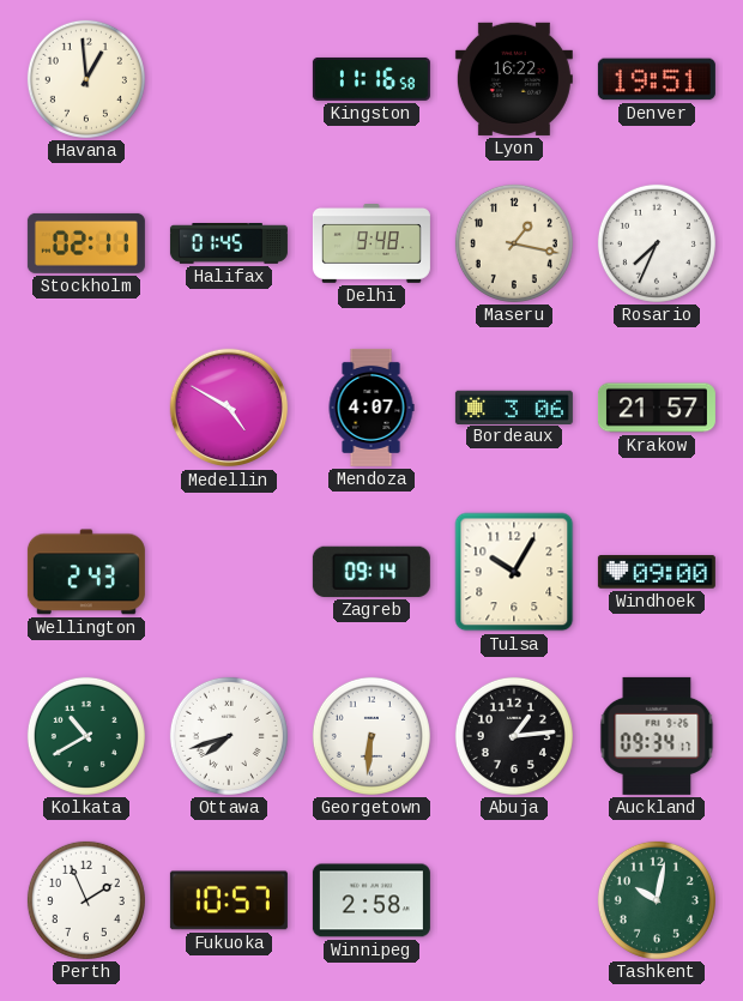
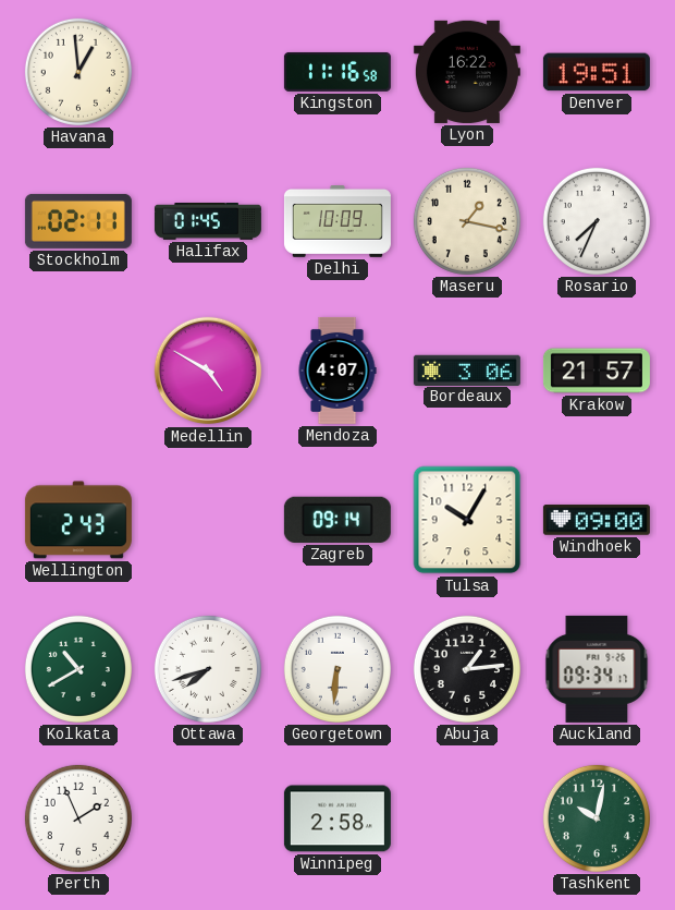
Delhi: 9:48 -> 10:09
Fukuoka: 10:57 -> none
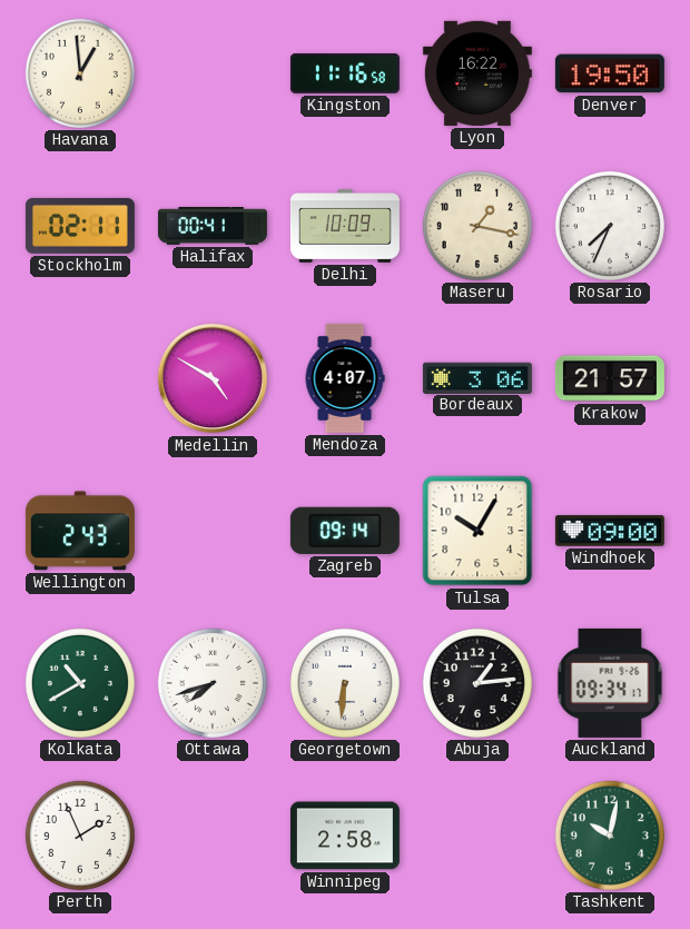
Denver: 19:51 -> 19:50
Halifax: 01:45 -> 00:41
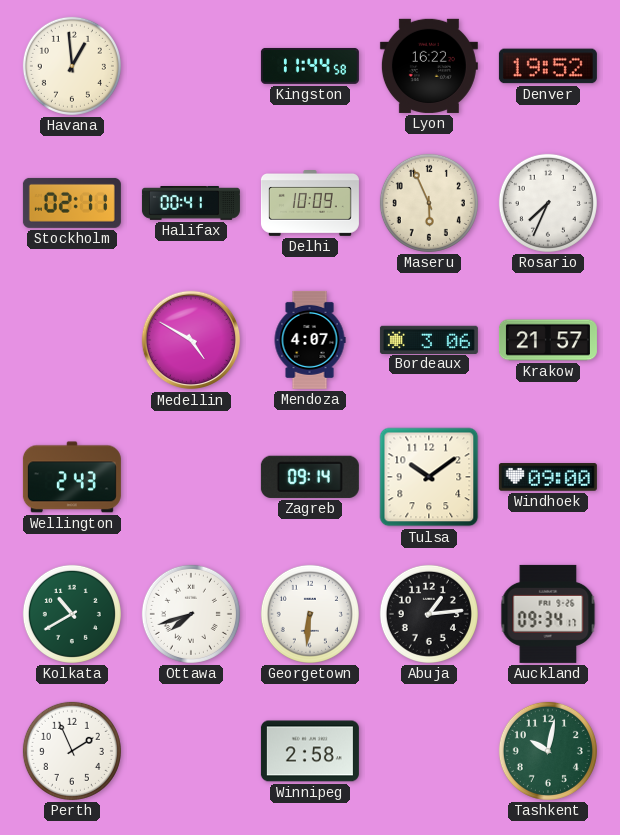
Kingston: 11:16 -> 11:44
Denver: 19:50 -> 19:52
Maseru: 1:17 -> 5:56
Tulsa: 10:05 -> 10:09
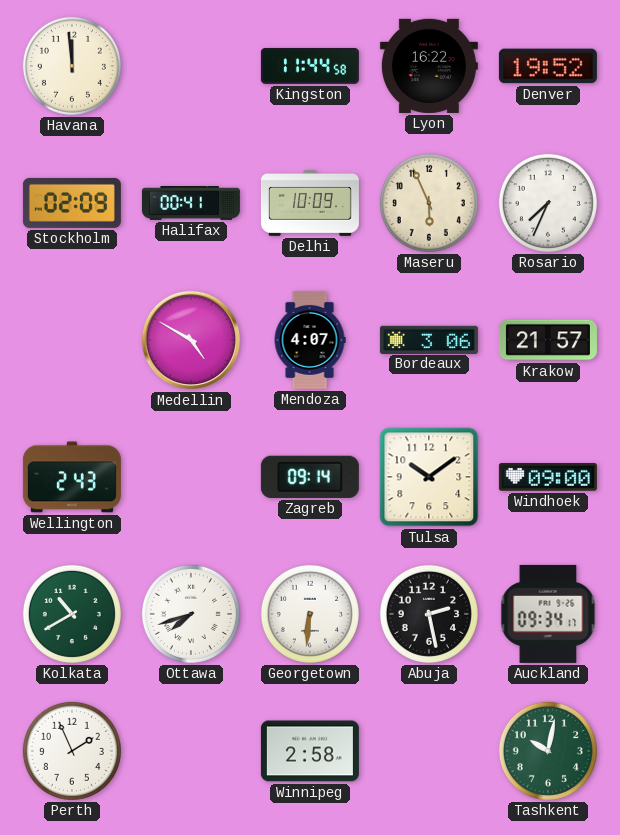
Havana: 12:59 -> 11:59
Stockholm: 02:11 -> 02:09
Abuja: 1:14 -> 2:28
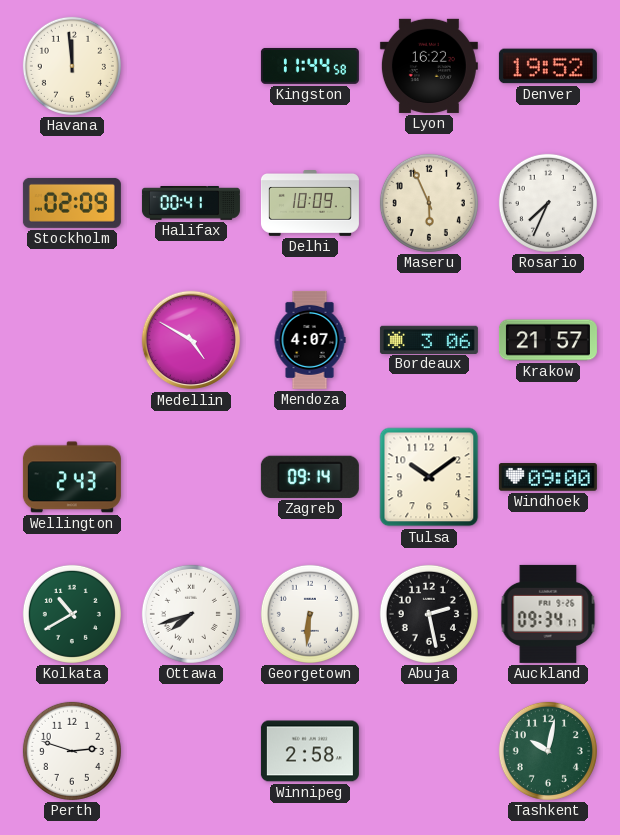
Perth: 1:56 -> 2:48
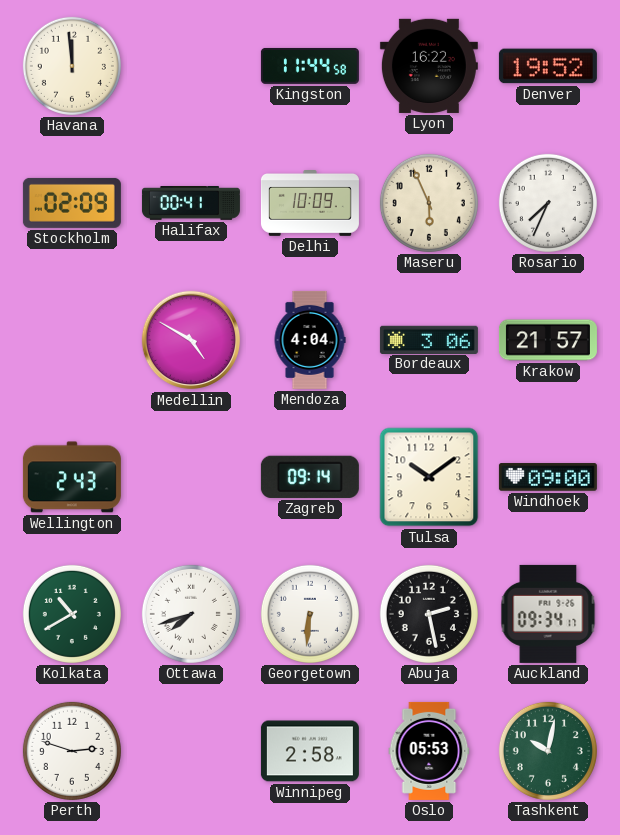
Mendoza: 4:07 -> 4:04
Oslo: none -> 05:53
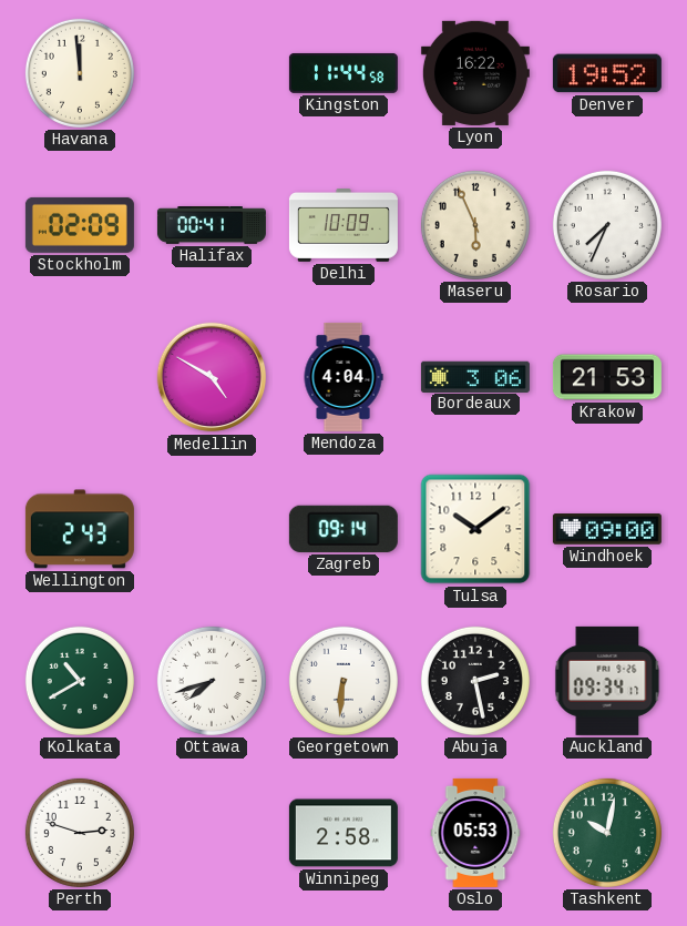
Krakow: 21:57 -> 21:53
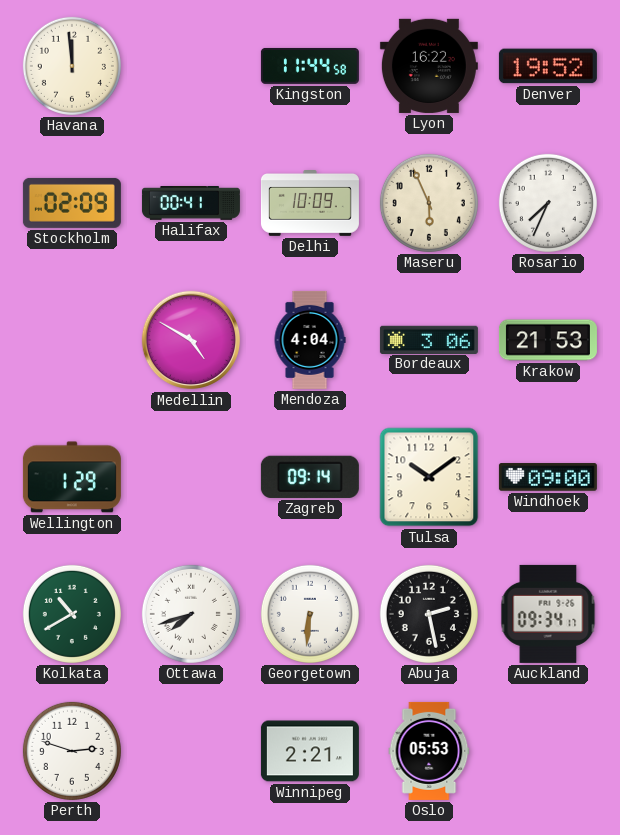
Wellington: 2:43 -> 1:29
Winnipeg: 2:58 -> 2:21
Tashkent: 10:02 -> none
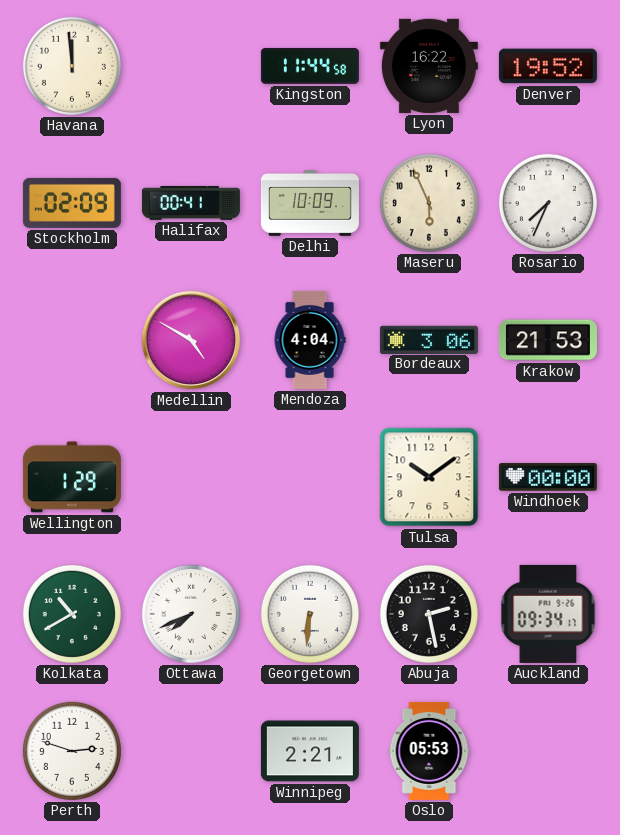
Zagreb: 09:14 -> none
Windhoek: 09:00 -> 00:00
Ottawa: 7:42 -> 7:41
